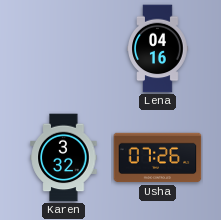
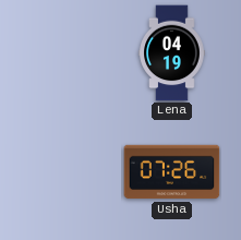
Lena: 04:16 -> 04:19
Karen: 3:32 -> none
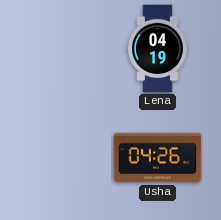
Usha: 07:26 -> 04:26
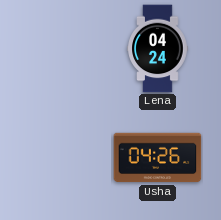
Lena: 04:19 -> 04:24
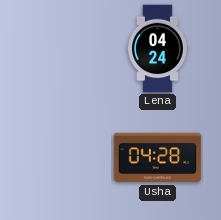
Usha: 04:26 -> 04:28
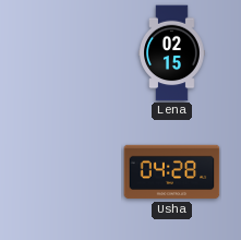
Lena: 04:24 -> 02:15
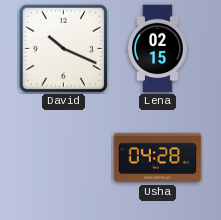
David: none -> 10:19
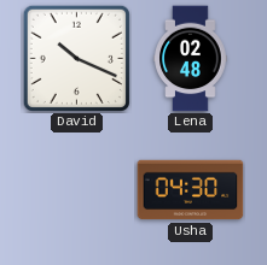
Lena: 02:15 -> 02:48
Usha: 04:28 -> 04:30
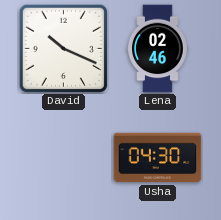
Lena: 02:48 -> 02:46
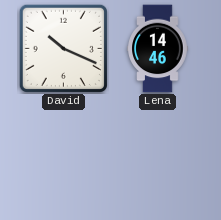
Lena: 02:46 -> 14:46
Usha: 04:30 -> none
